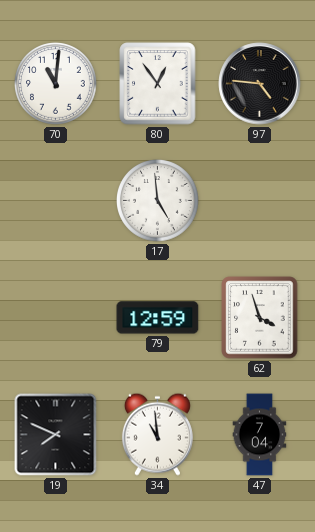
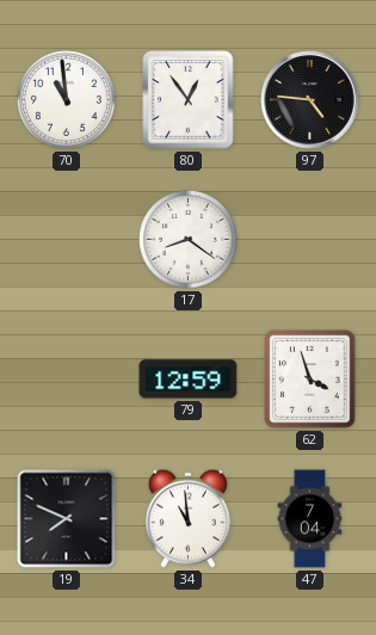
70: 11:01 -> 10:59
17: 4:59 -> 8:21
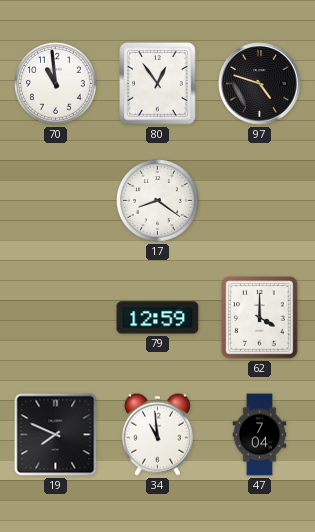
97: 4:46 -> 4:48
62: 3:57 -> 4:00
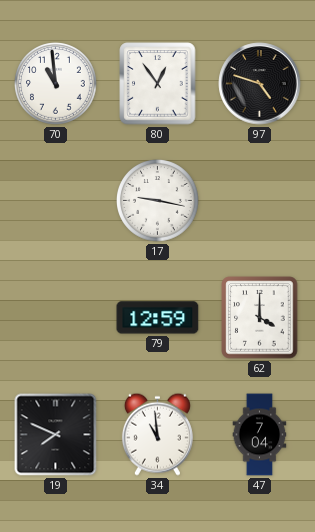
17: 8:21 -> 9:17
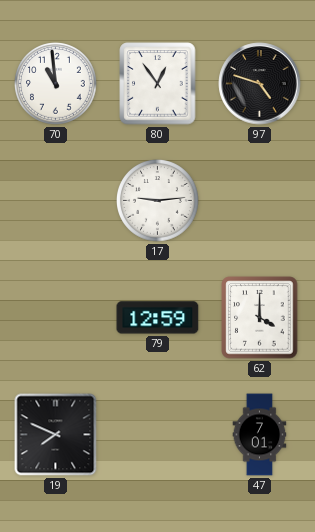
17: 9:17 -> 9:14
34: 10:59 -> none
47: 7:04 -> 7:01
